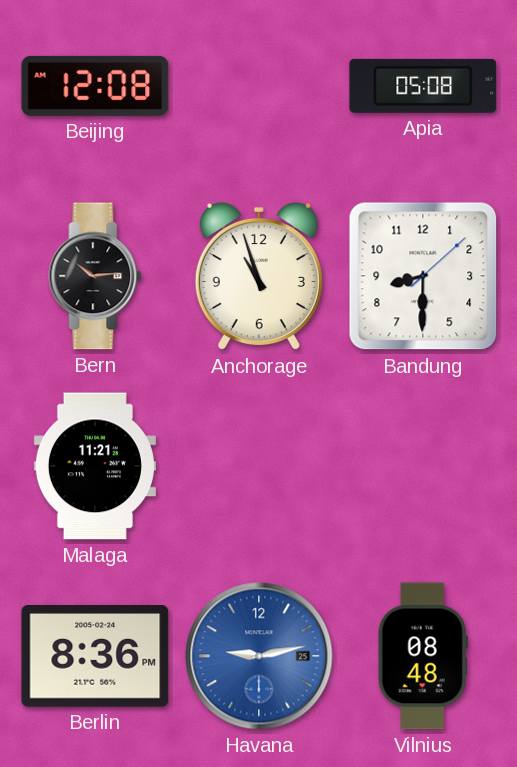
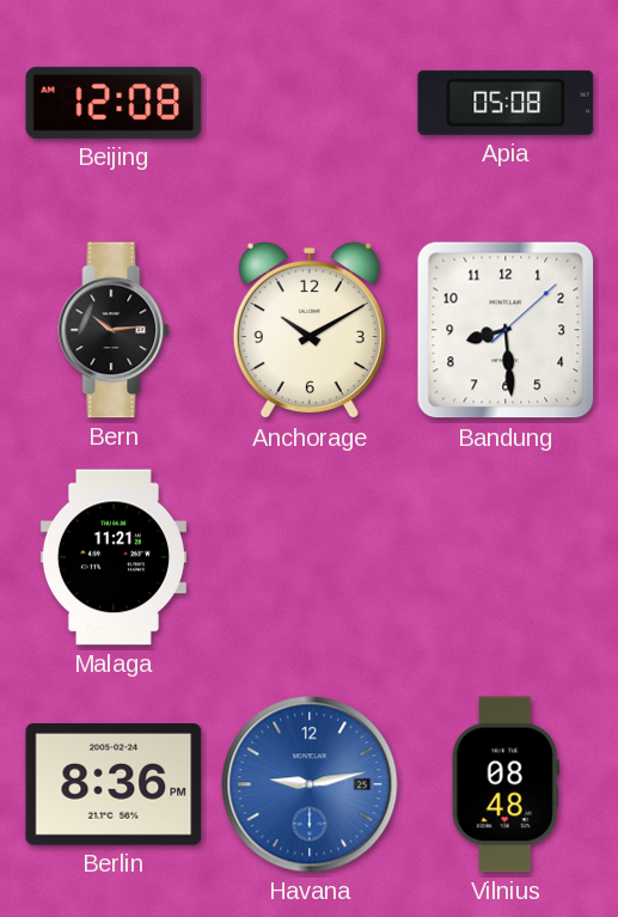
Anchorage: 10:57 -> 10:10
Bandung: 8:30 -> 8:29
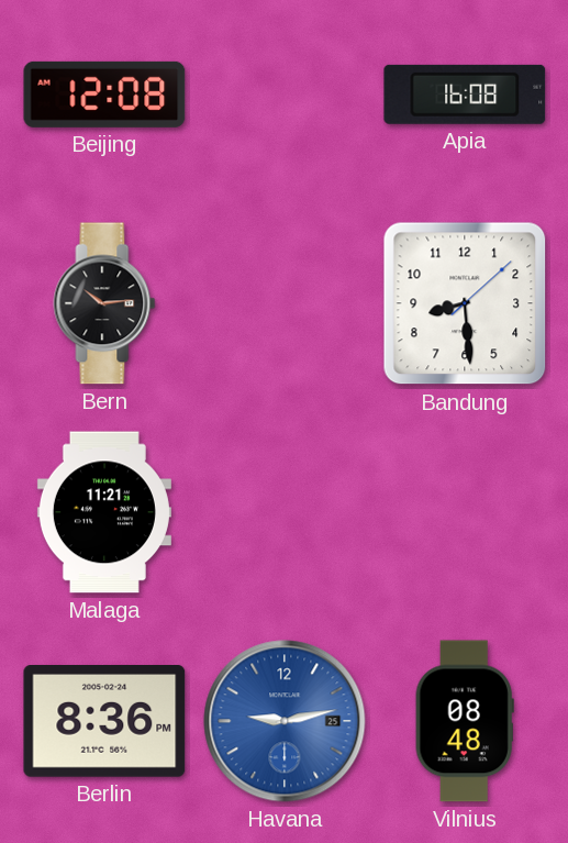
Apia: 05:08 -> 16:08
Anchorage: 10:10 -> none
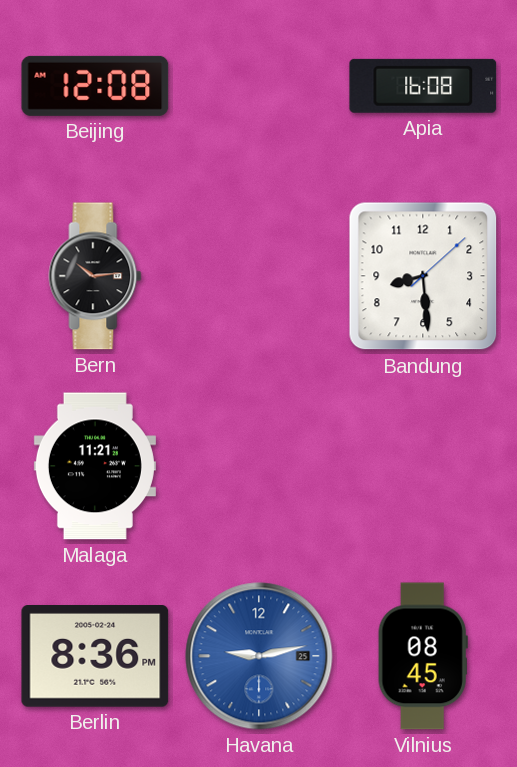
Vilnius: 08:48 -> 08:45
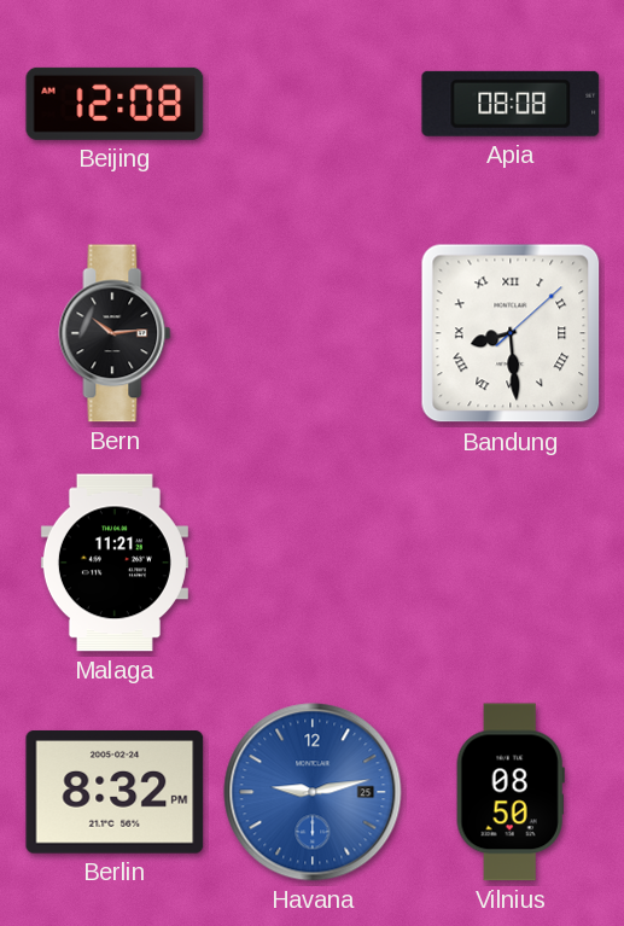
Apia: 16:08 -> 08:08
Bandung numerals: Arabic -> Roman
Berlin: 8:36 -> 8:32
Vilnius: 08:45 -> 08:50
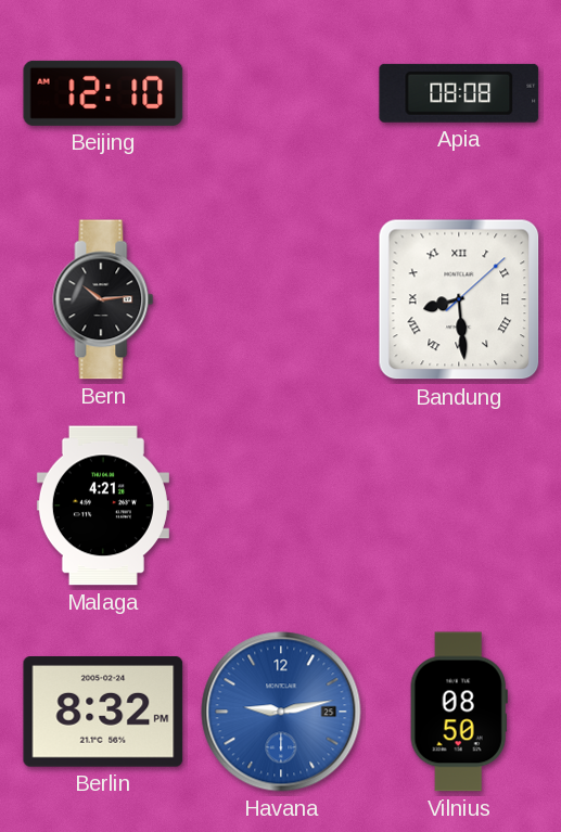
Beijing: 12:08 -> 12:10
Malaga: 11:21 -> 4:21
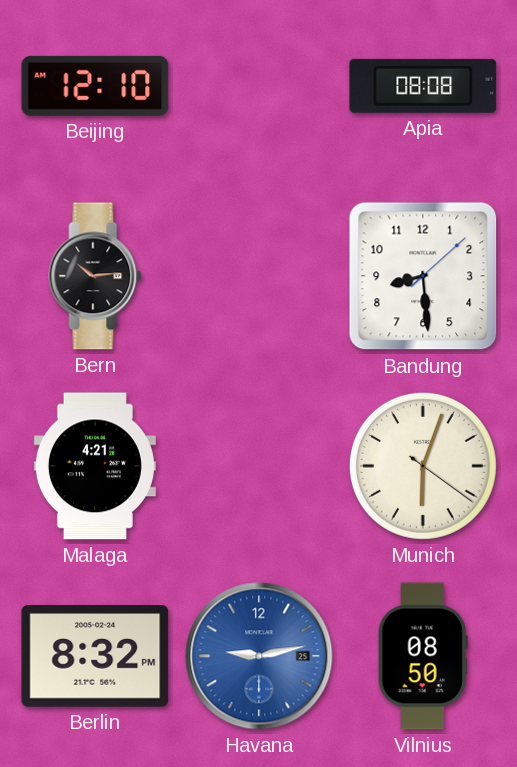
Bandung numerals: Roman -> Arabic
Munich: none -> 6:03
